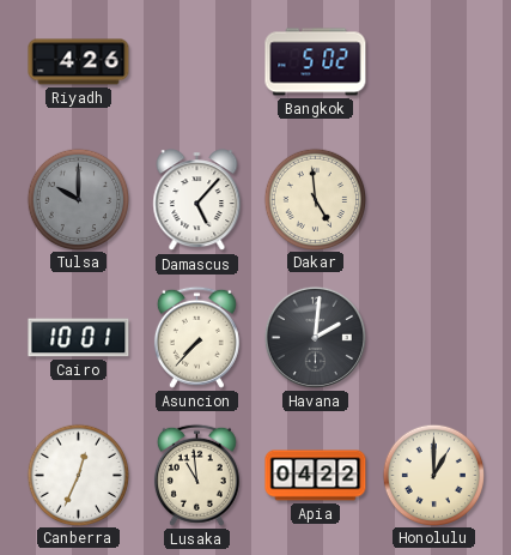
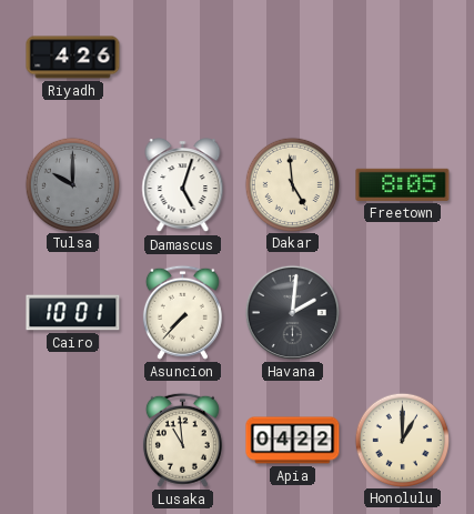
Bangkok: 5:02 -> none
Damascus: 5:07 -> 5:03
Freetown: none -> 8:05
Canberra: 12:34 -> none
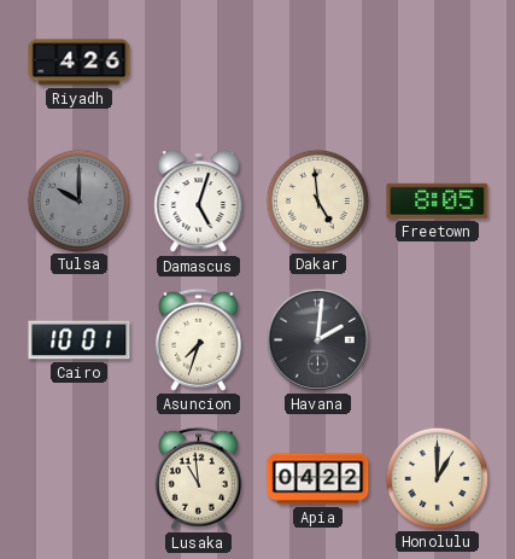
Asuncion: 7:37 -> 7:33
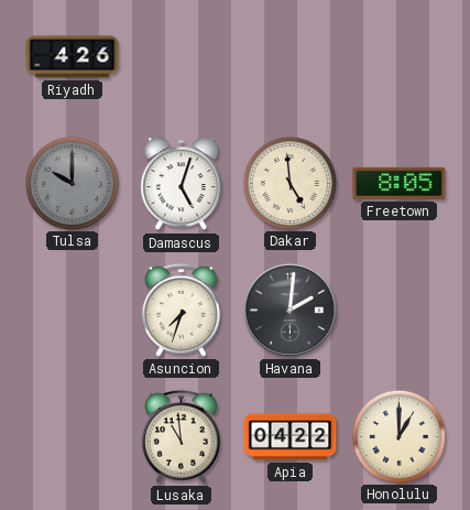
Cairo: 10:01 -> none
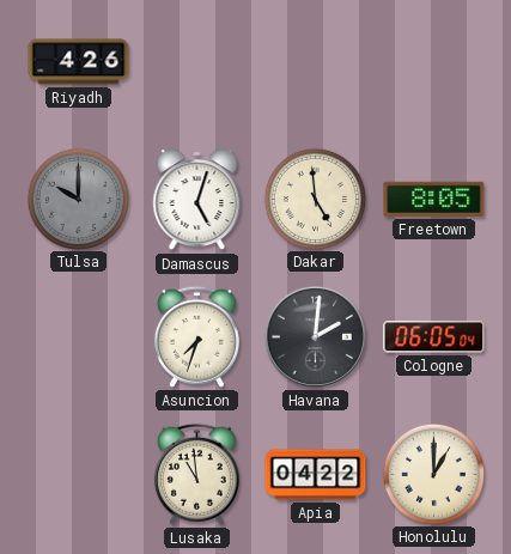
Cologne: none -> 06:05
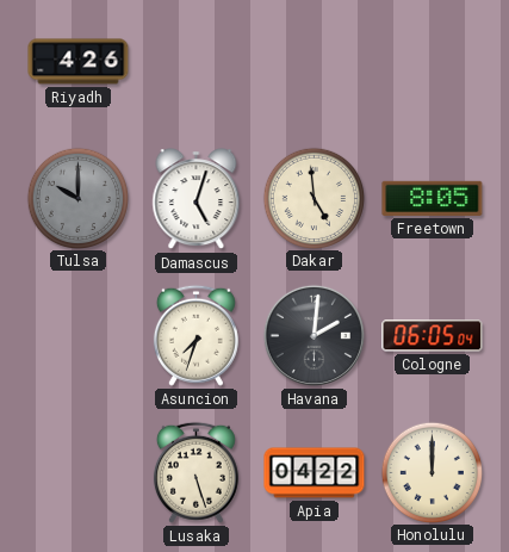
Lusaka: 10:59 -> 5:27
Honolulu: 1:00 -> 12:00
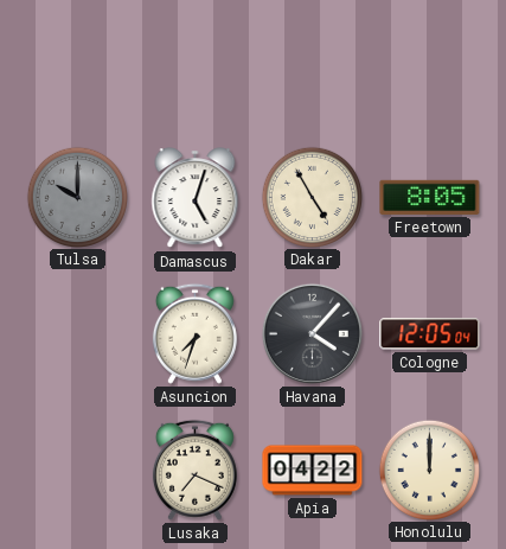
Riyadh: 4:26 -> none
Dakar: 4:59 -> 4:55
Havana: 2:01 -> 4:07
Cologne: 06:05 -> 12:05
Lusaka: 5:27 -> 7:19
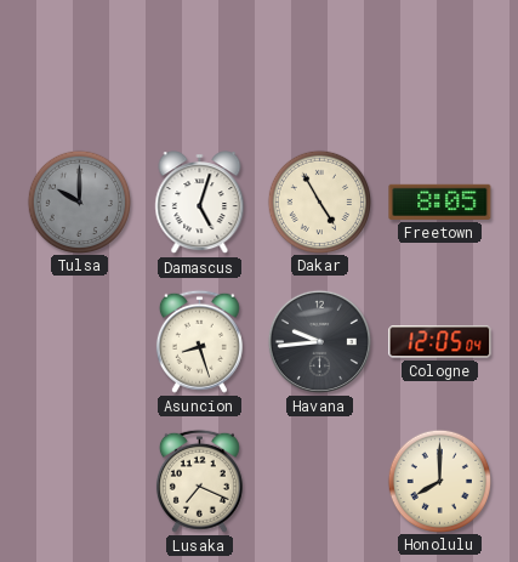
Asuncion: 7:33 -> 8:27
Havana: 4:07 -> 9:44
Apia: 04:22 -> none
Honolulu: 12:00 -> 8:00
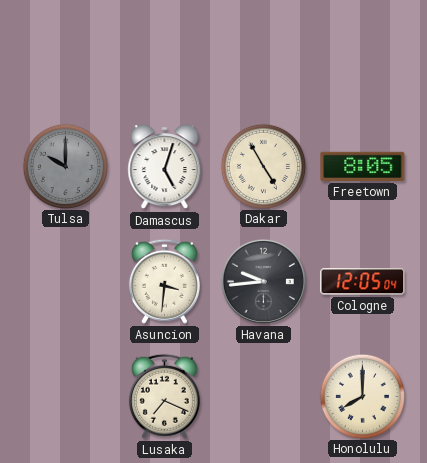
Asuncion: 8:27 -> 3:31
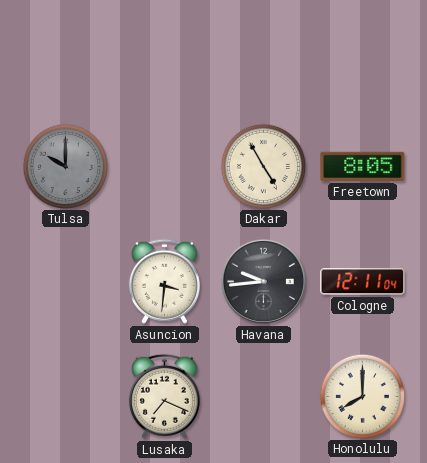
Damascus: 5:03 -> none
Cologne: 12:05 -> 12:11
